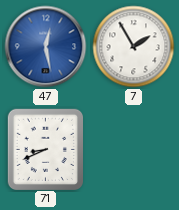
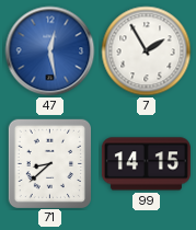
71: 8:41 -> 8:38
99: none -> 14:15
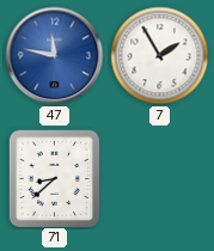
47: 12:28 -> 11:47
99: 14:15 -> none
